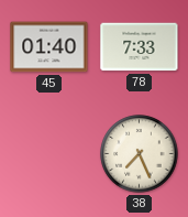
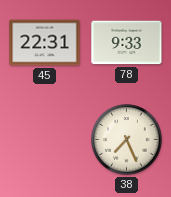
45: 01:40 -> 22:31
78: 7:33 -> 9:33
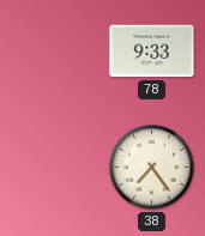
45: 22:31 -> none
38: 7:26 -> 7:24
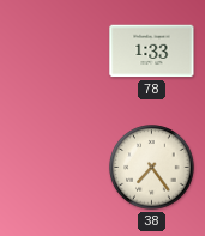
78: 9:33 -> 1:33
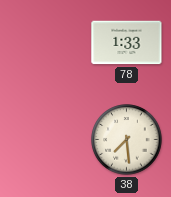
38: 7:24 -> 7:29
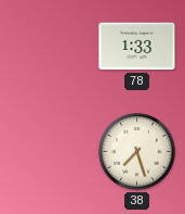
38: 7:29 -> 7:27
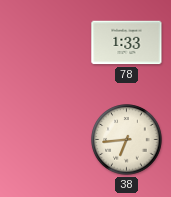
38: 7:27 -> 6:44
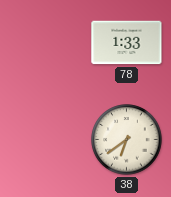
38: 6:44 -> 6:39
